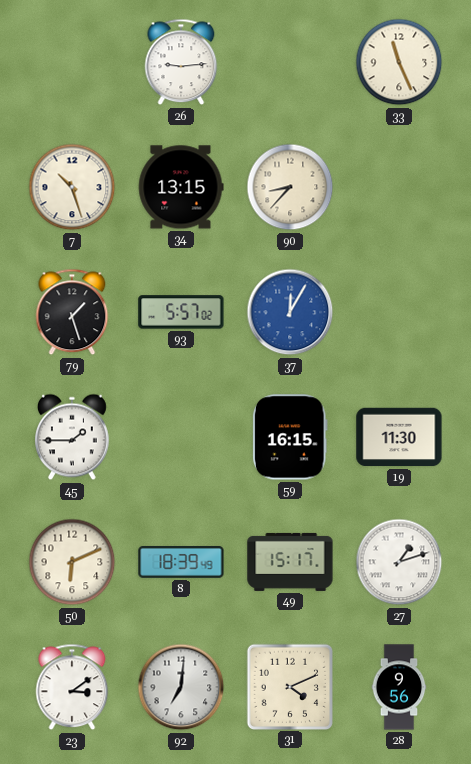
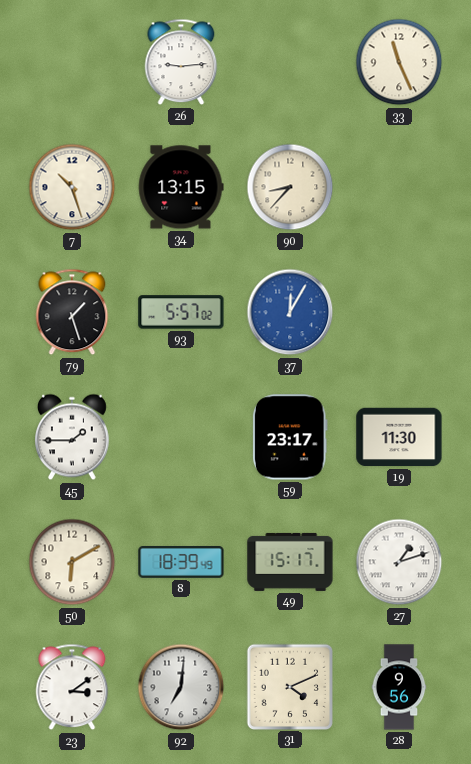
59: 16:15 -> 23:17
50: 6:11 -> 6:10
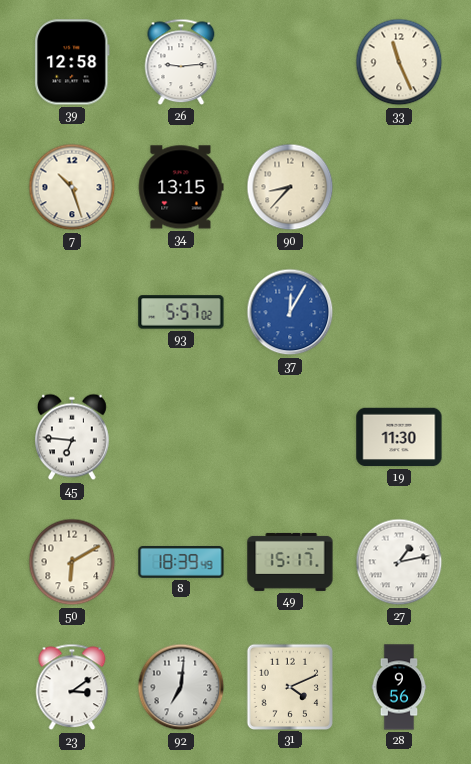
39: none -> 12:58
79: 1:27 -> none
45: 1:45 -> 6:46
59: 23:17 -> none
27: 1:12 -> 1:13
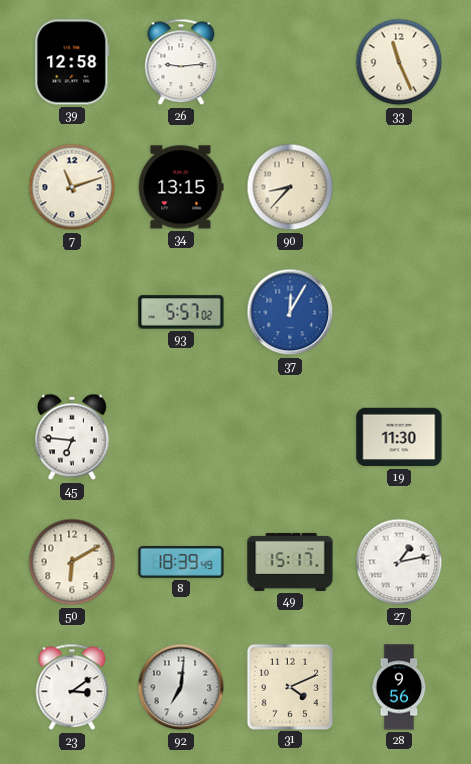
7: 10:27 -> 11:12
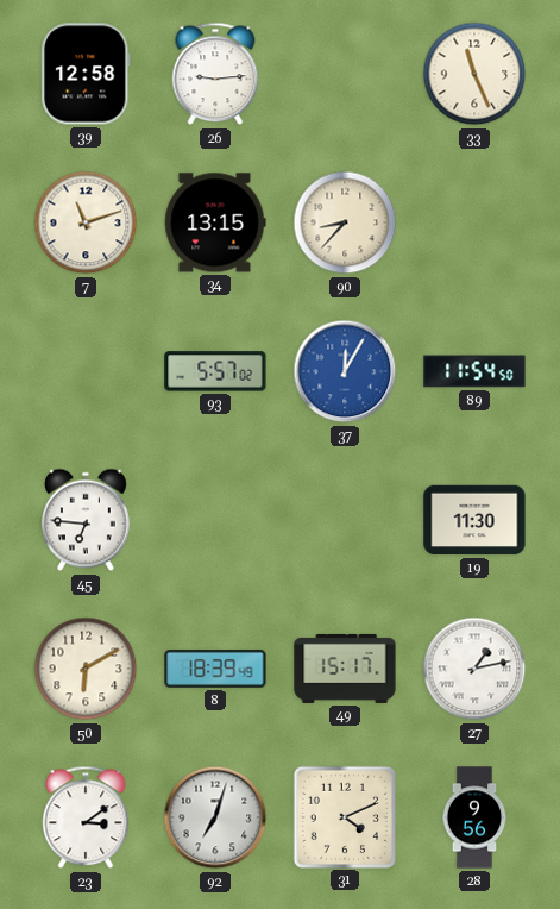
89: none -> 11:54
92: 7:01 -> 7:03
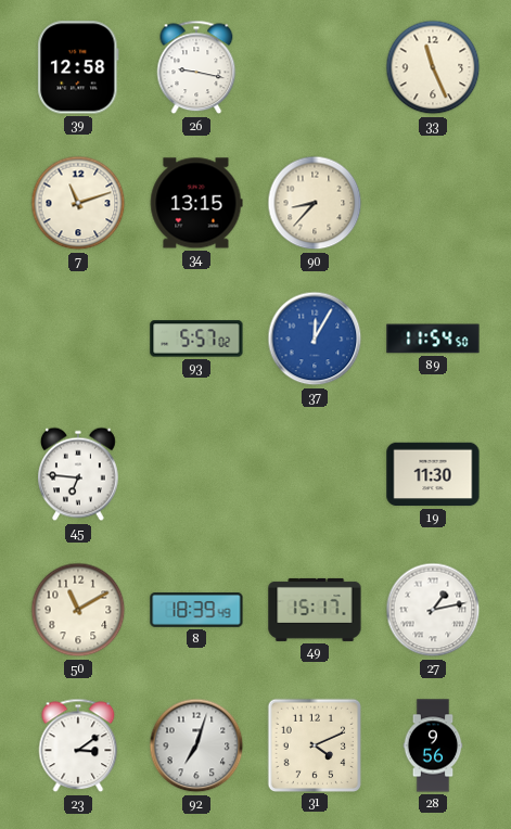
26: 9:14 -> 9:17
50: 6:10 -> 11:10
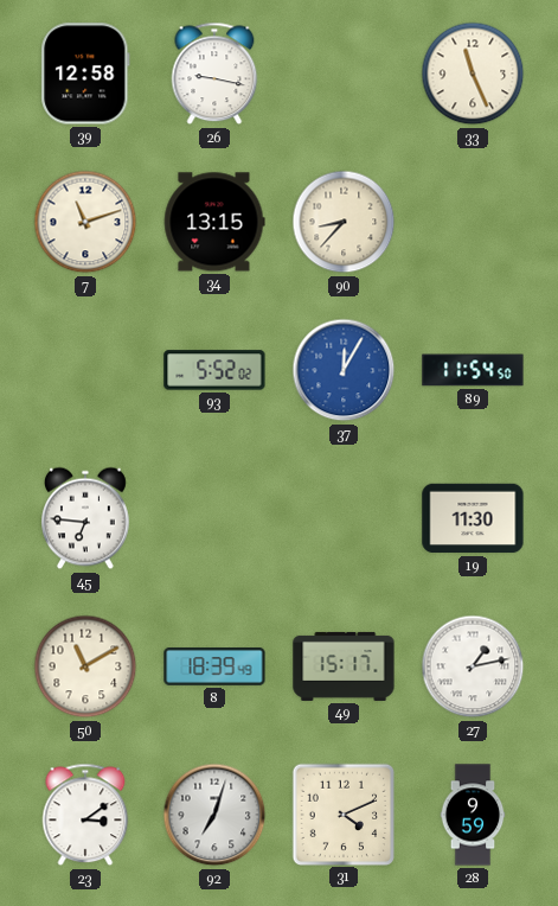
93: 5:57 -> 5:52
28: 9:56 -> 9:59
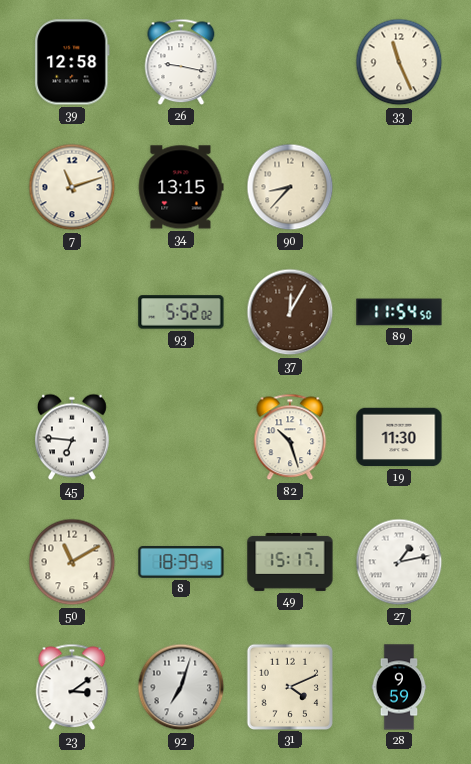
37 dial: blue -> brown
82: none -> 10:27
